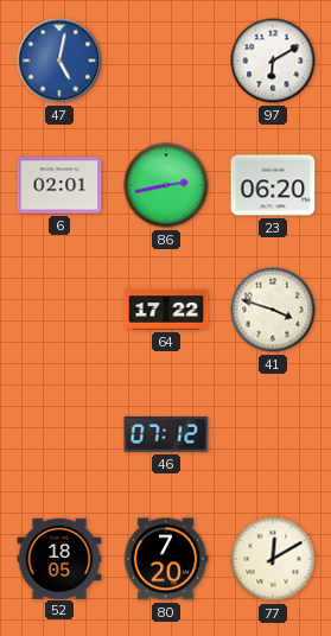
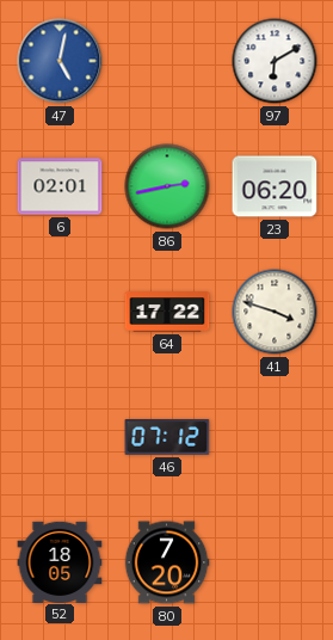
77: 12:10 -> none
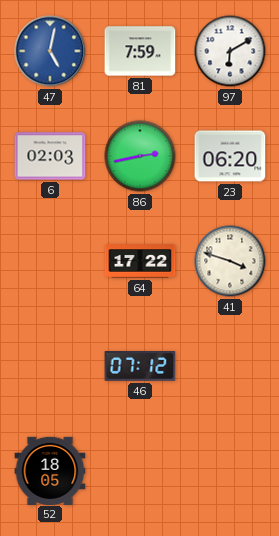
81: none -> 7:59
6: 02:01 -> 02:03
80: 7:20 -> none
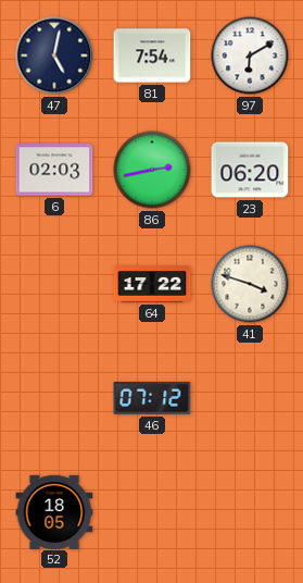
47 dial: blue -> navy
81: 7:59 -> 7:54
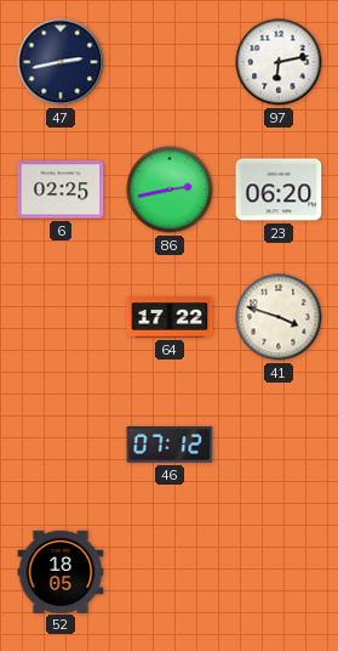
47: 5:02 -> 2:43
81: 7:54 -> none
97: 6:10 -> 6:13
6: 02:03 -> 02:25
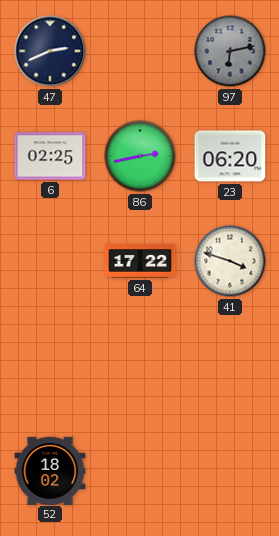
47: 2:43 -> 2:41
97 dial: white -> grey
46: 07:12 -> none
52: 18:05 -> 18:02
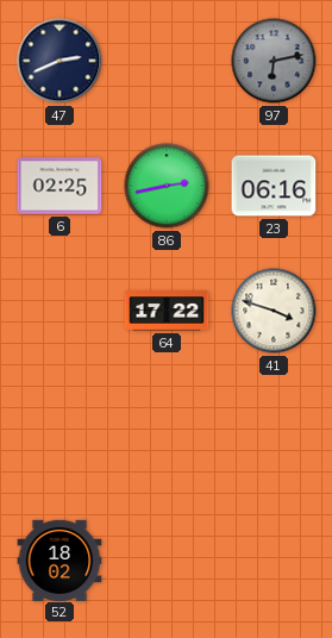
23: 06:20 -> 06:16
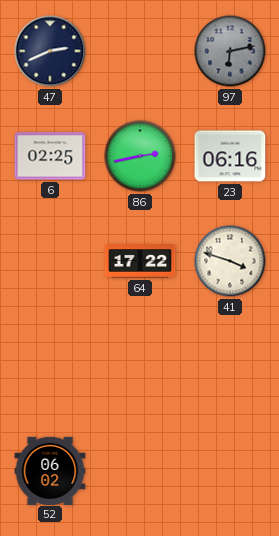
52: 18:02 -> 06:02
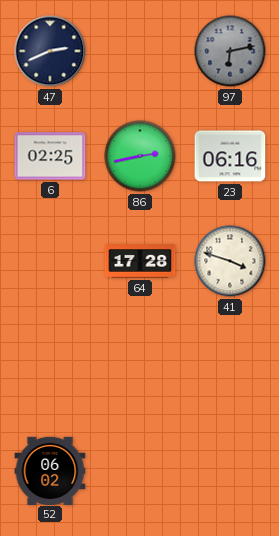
64: 17:22 -> 17:28
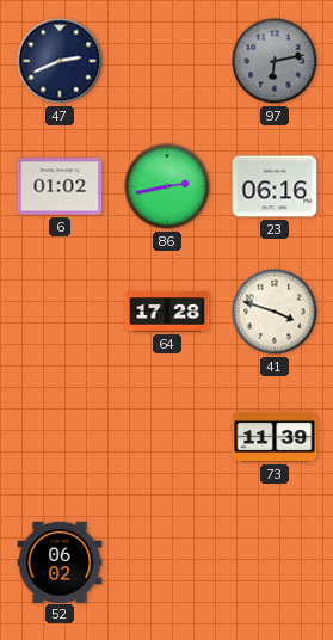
6: 02:25 -> 01:02
73: none -> 11:39
